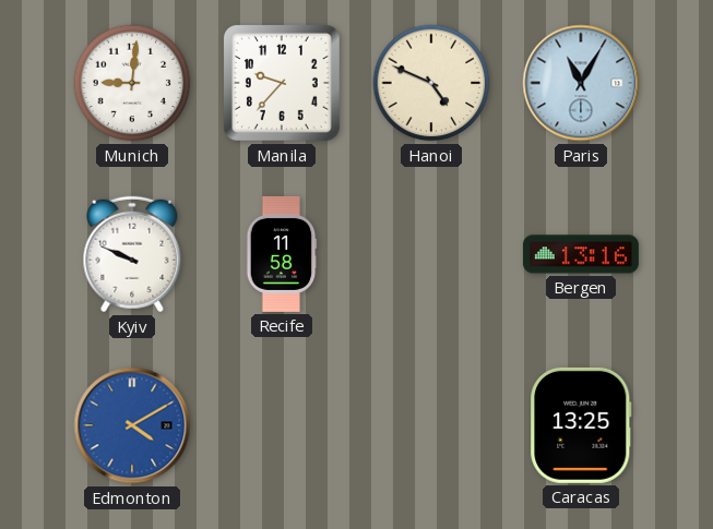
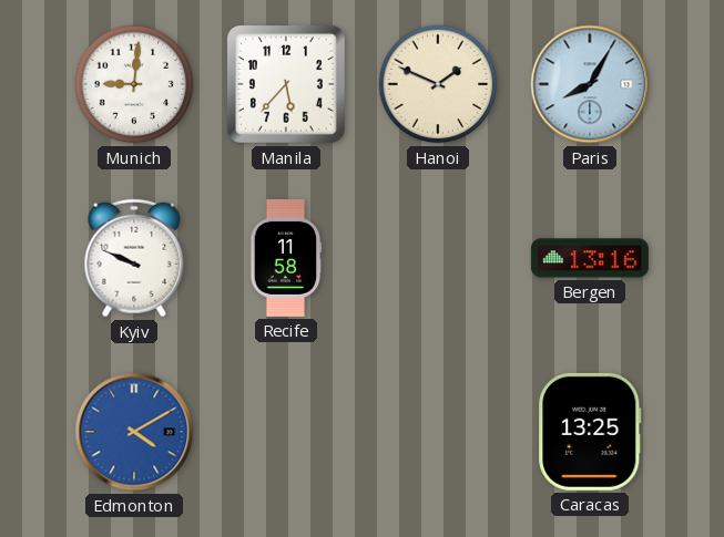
Manila: 9:37 -> 5:37
Hanoi: 4:49 -> 1:49
Paris: 11:05 -> 8:05
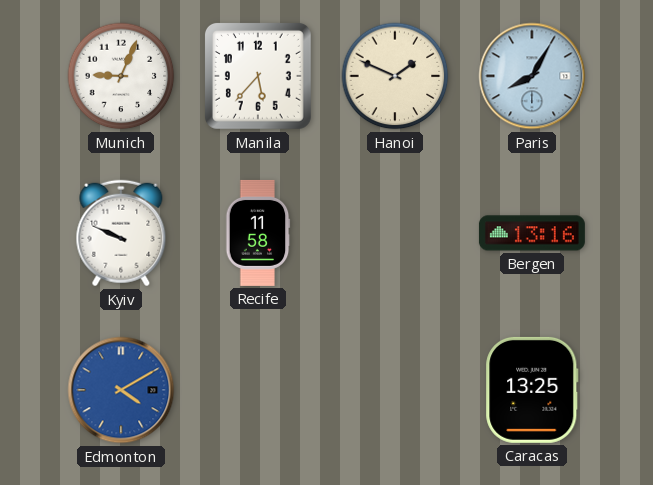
Munich: 9:01 -> 9:04
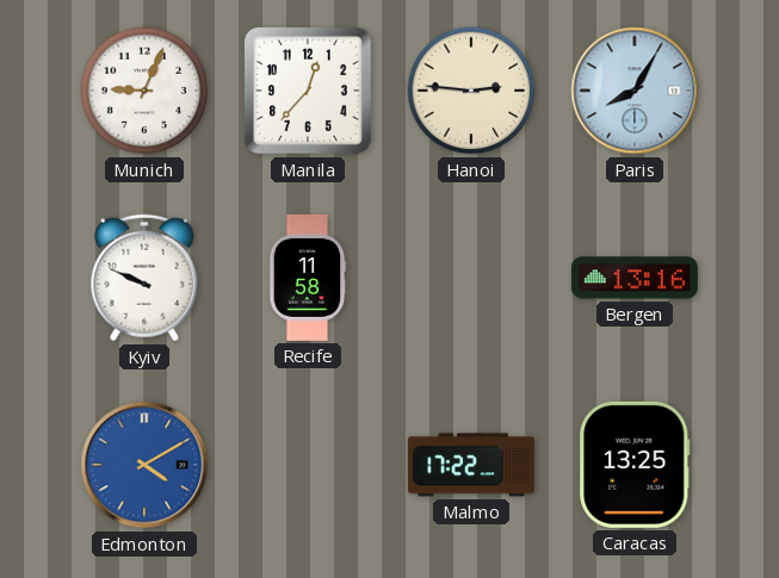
Manila: 5:37 -> 12:37
Hanoi: 1:49 -> 2:46
Malmo: none -> 17:22
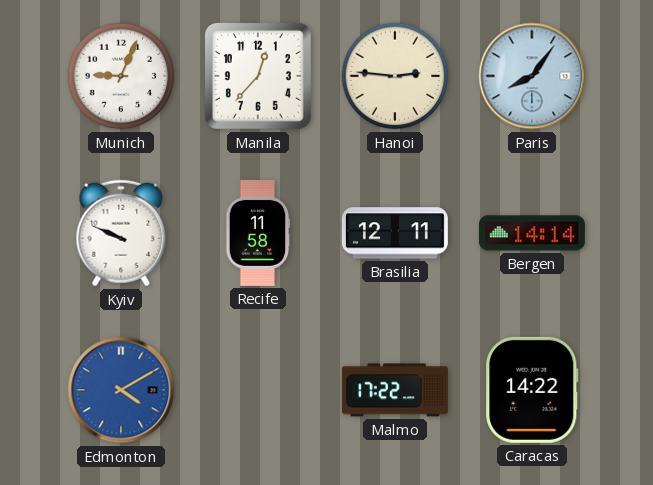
Paris: 8:05 -> 8:06
Brasilia: none -> 12:11
Bergen: 13:16 -> 14:14
Caracas: 13:25 -> 14:22
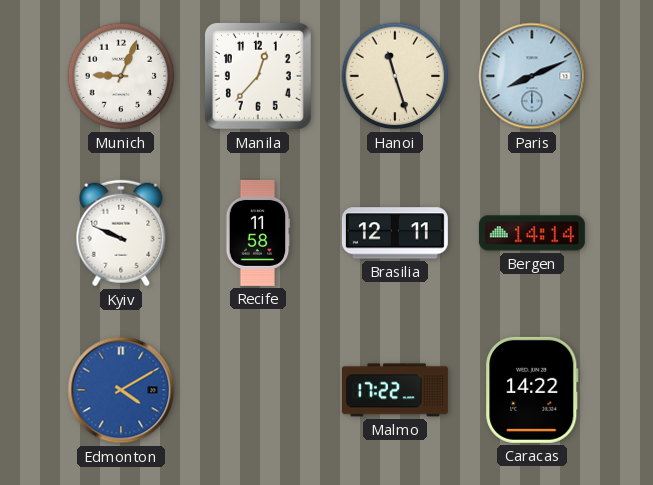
Hanoi: 2:46 -> 11:27
Paris: 8:06 -> 8:11
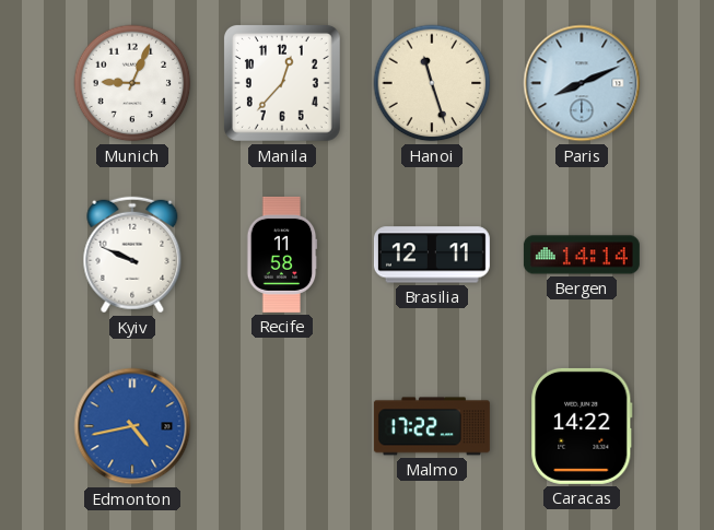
Edmonton: 4:10 -> 4:43
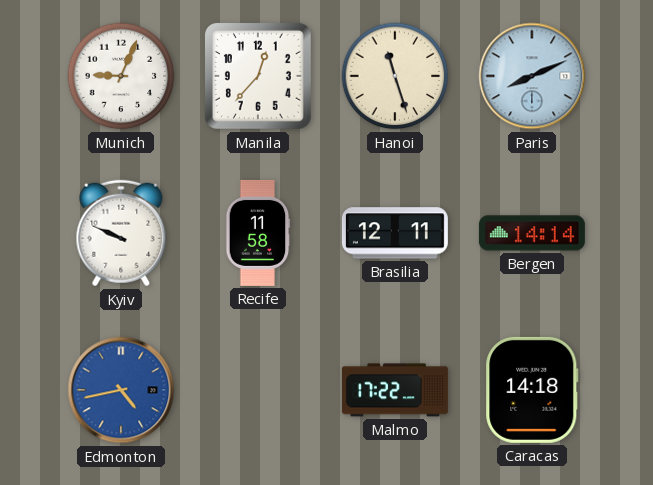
Caracas: 14:22 -> 14:18
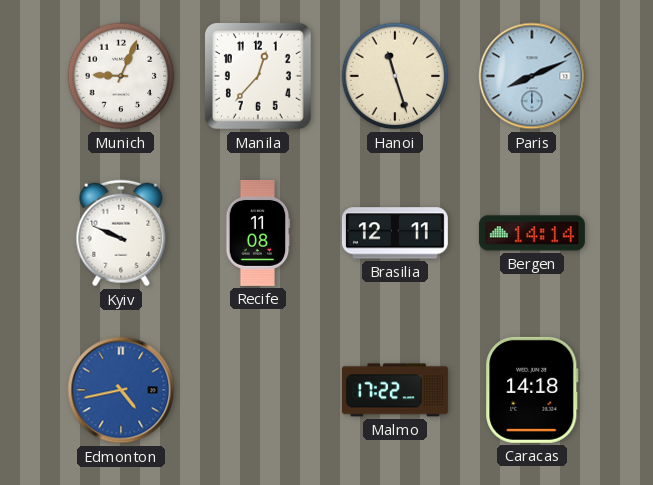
Recife: 11:58 -> 11:08
